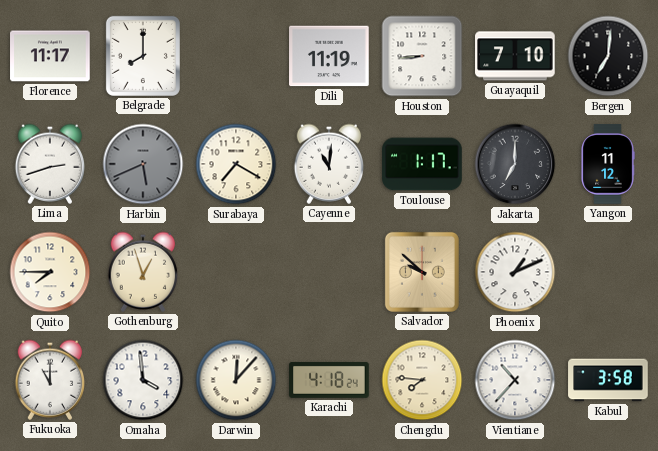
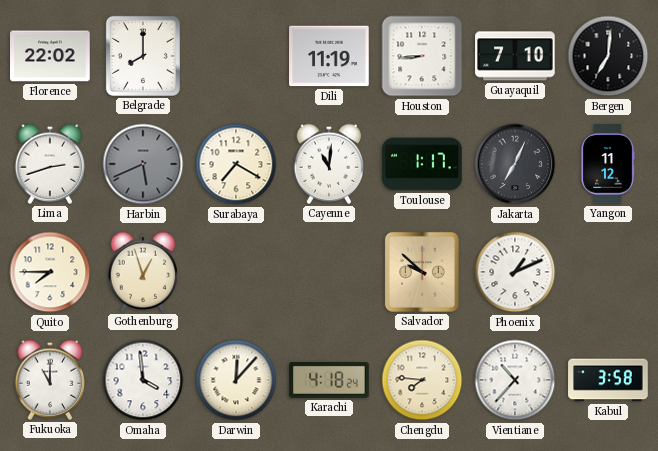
Florence: 11:17 -> 22:02
Jakarta: 7:00 -> 7:04
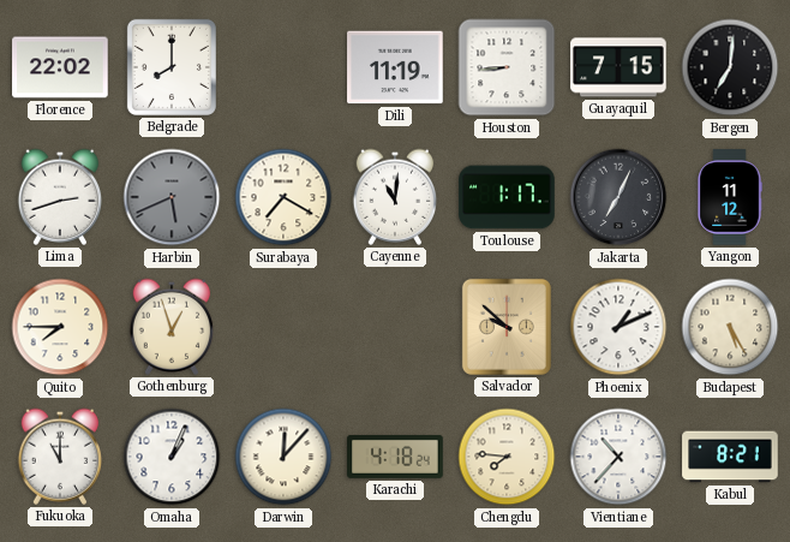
Guayaquil: 7:10 -> 7:15
Budapest: none -> 5:25
Omaha: 3:59 -> 1:04
Kabul: 3:58 -> 8:21
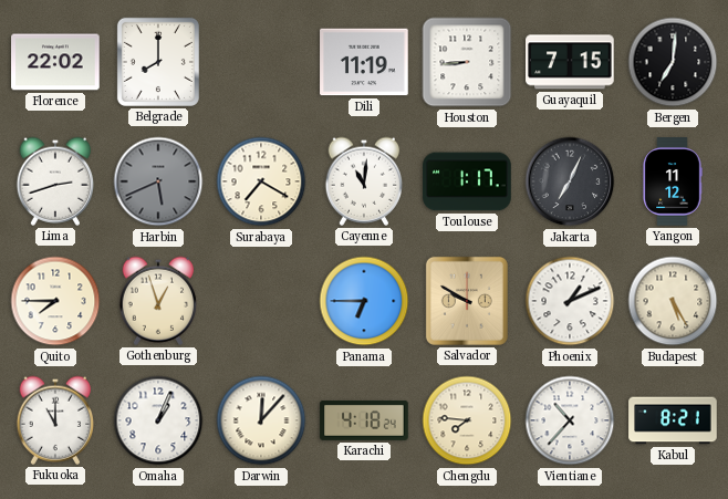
Panama: none -> 6:45
Salvador: 9:52 -> 9:50
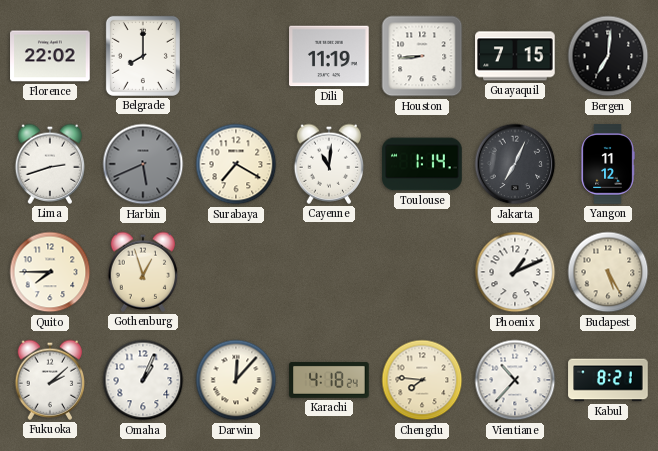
Toulouse: 1:17 -> 1:14
Panama: 6:45 -> none
Salvador: 9:50 -> none
Fukuoka: 11:00 -> 2:08
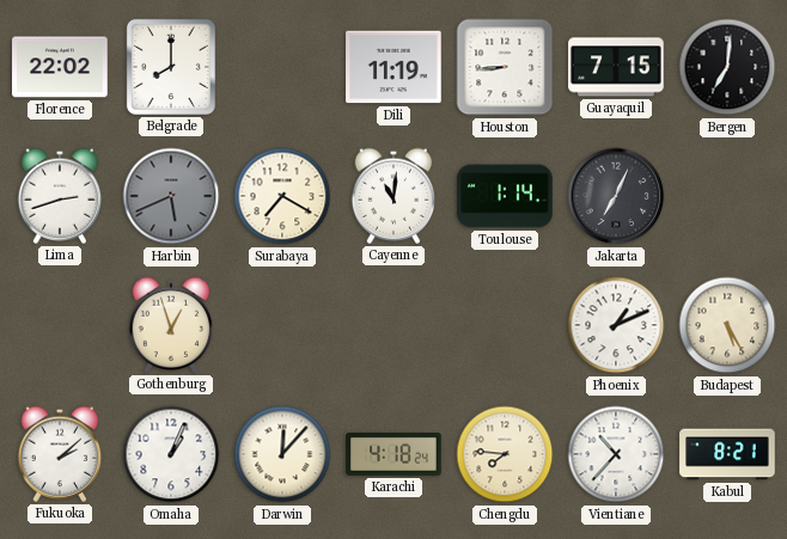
Yangon: 11:12 -> none
Quito: 7:45 -> none
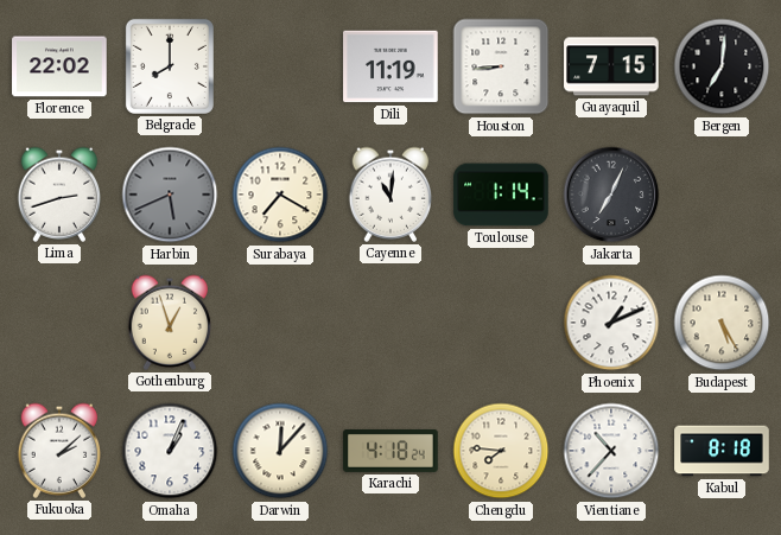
Kabul: 8:21 -> 8:18
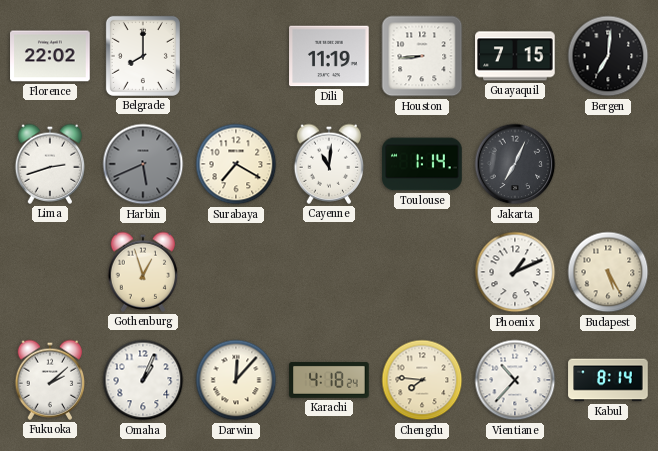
Kabul: 8:18 -> 8:14
